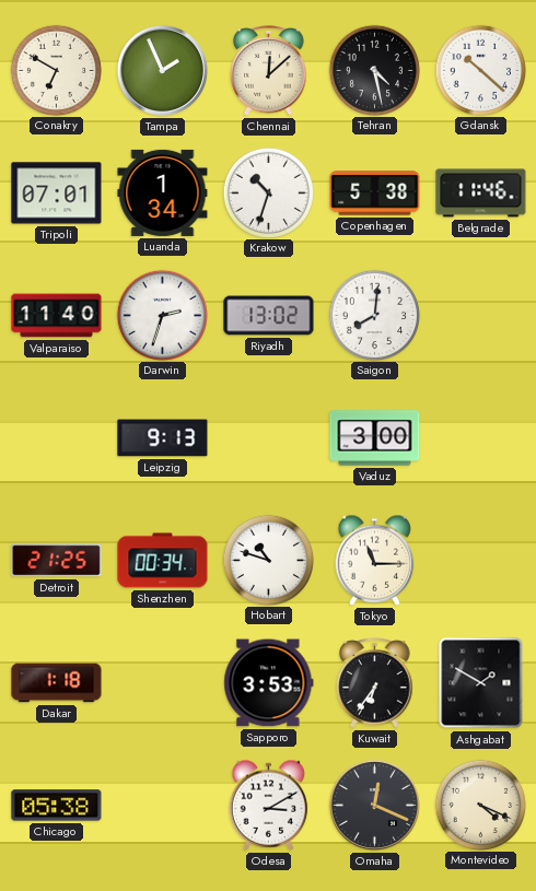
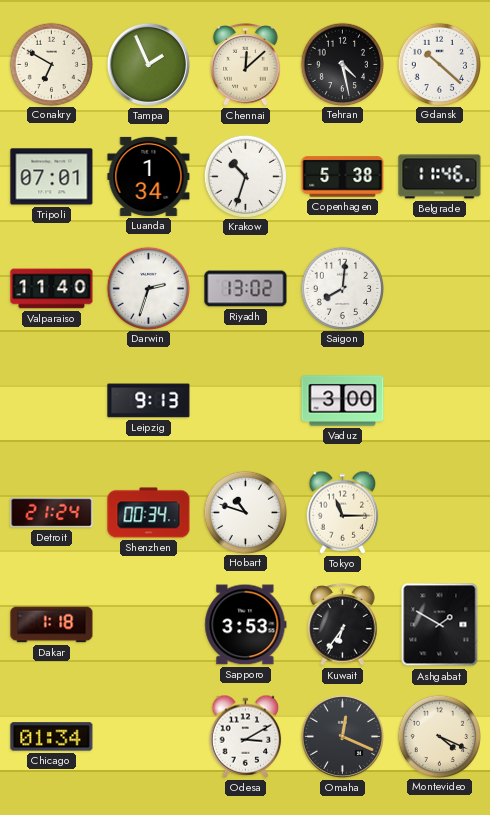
Detroit: 21:25 -> 21:24
Chicago: 05:38 -> 01:34
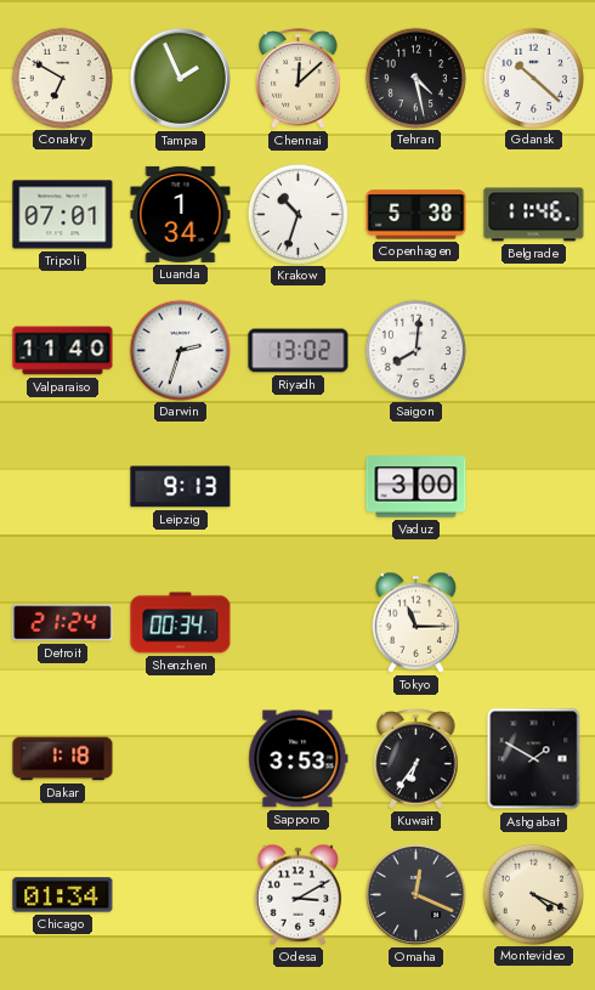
Hobart: 10:48 -> none
